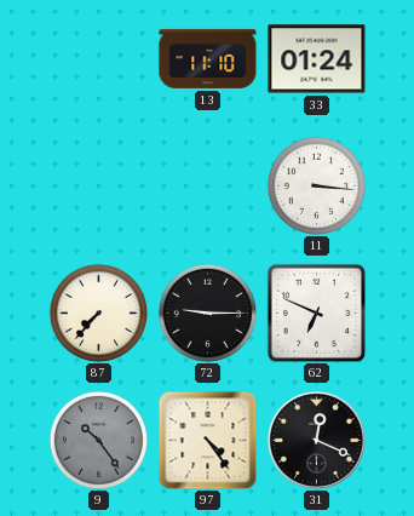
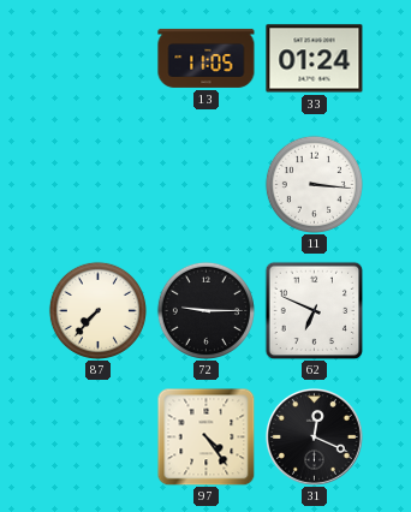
13: 11:10 -> 11:05
9: 10:24 -> none
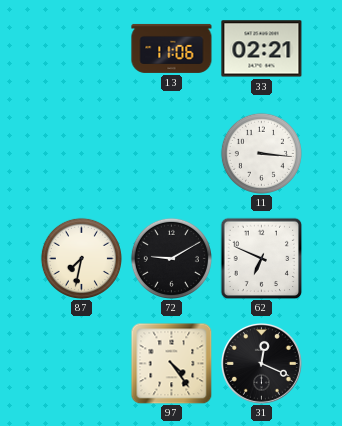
13: 11:05 -> 11:06
33: 01:24 -> 02:21
87: 7:37 -> 7:32
72: 9:15 -> 9:10
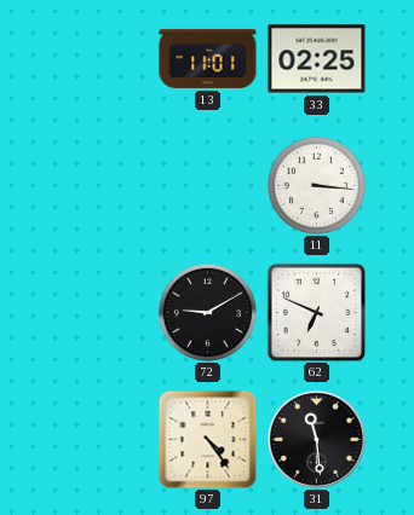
13: 11:06 -> 11:01
33: 02:21 -> 02:25
87: 7:32 -> none
31: 12:19 -> 11:29
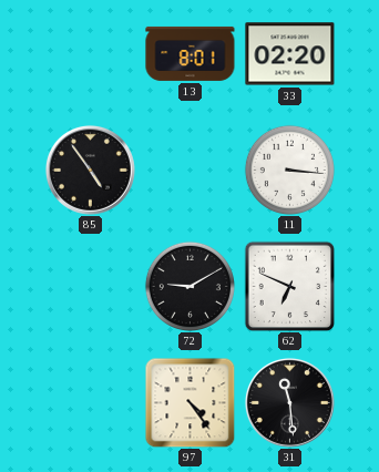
13: 11:01 -> 8:01
33: 02:25 -> 02:20
85: none -> 4:54
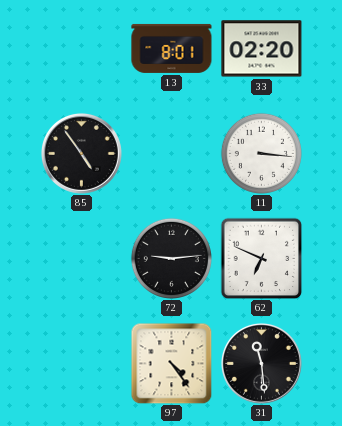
72: 9:10 -> 9:14
